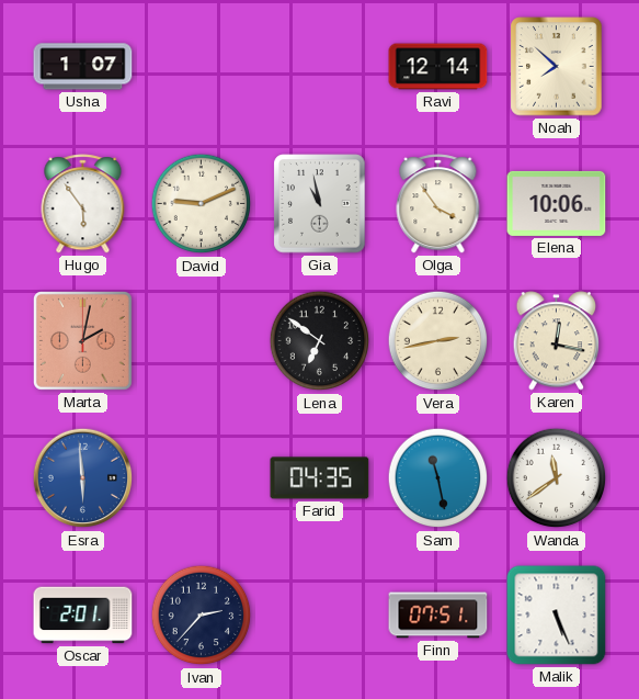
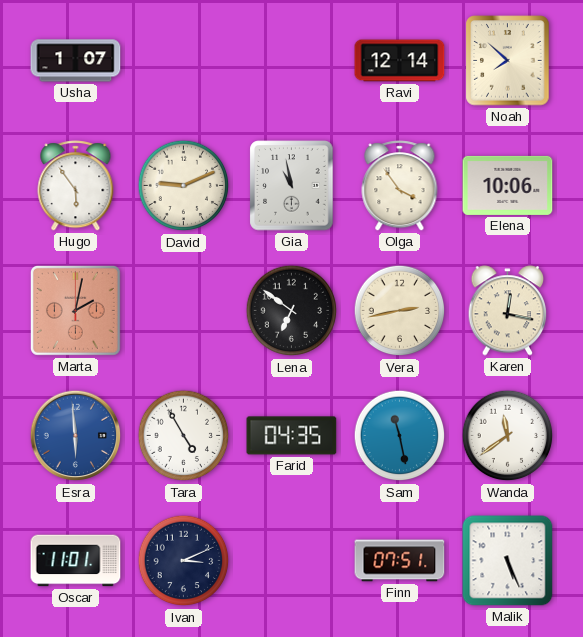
Tara: none -> 4:55
Oscar: 2:01 -> 11:01
Ivan: 2:37 -> 3:11
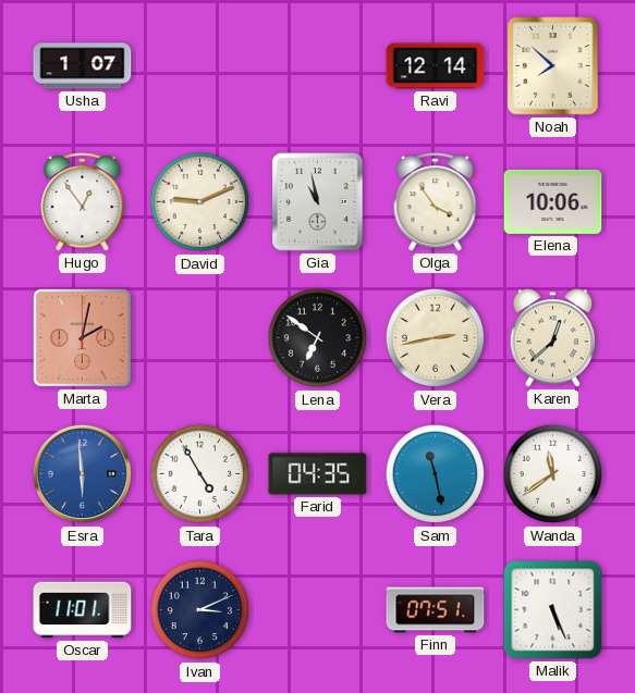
Hugo: 5:54 -> 12:54
Karen: 12:17 -> 12:38
